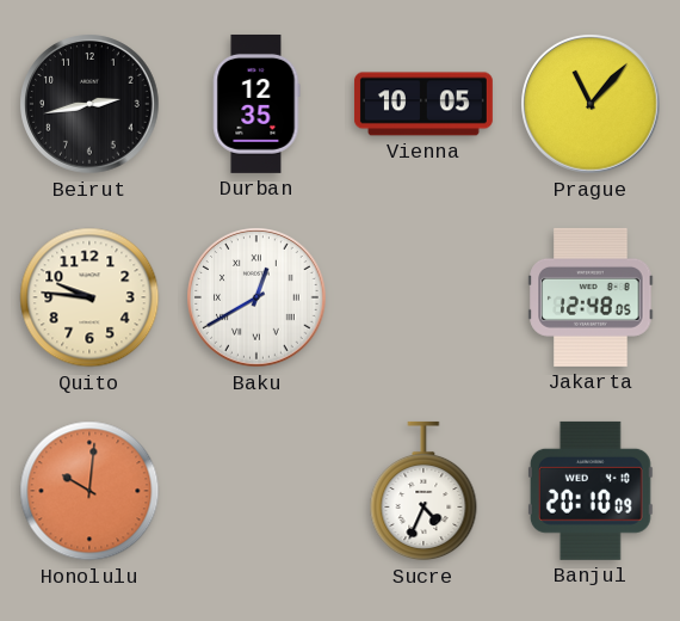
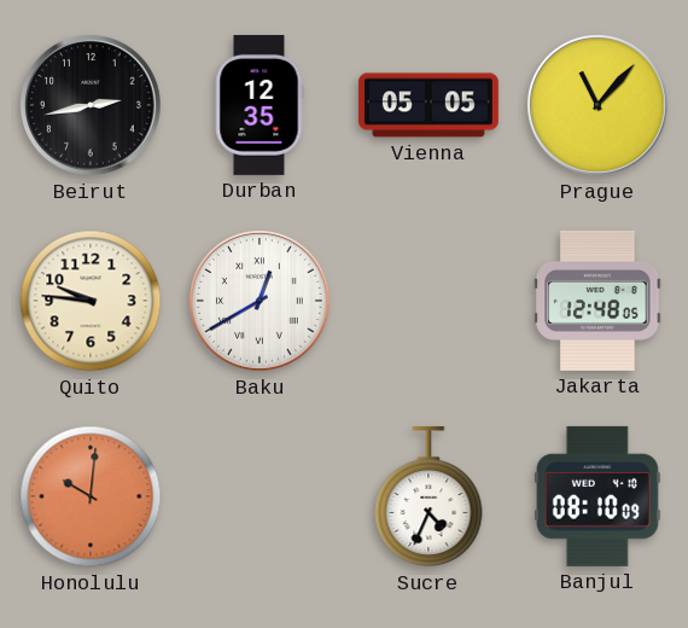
Vienna: 10:05 -> 05:05
Banjul: 20:10 -> 08:10
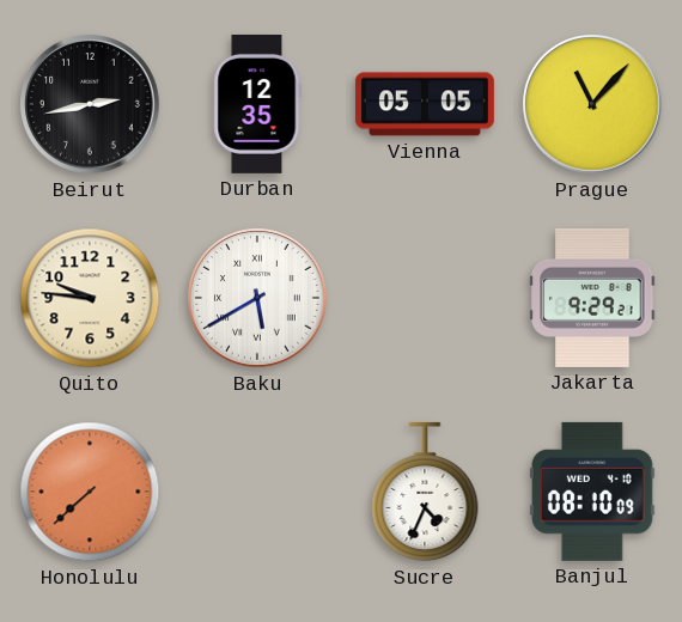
Baku: 12:40 -> 5:40
Jakarta: 12:48 -> 9:29
Honolulu: 10:01 -> 7:38
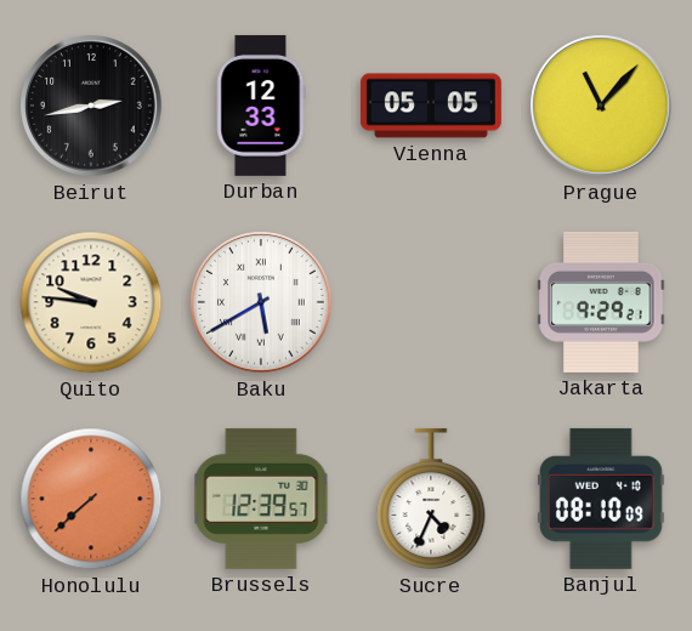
Durban: 12:35 -> 12:33
Brussels: none -> 12:39
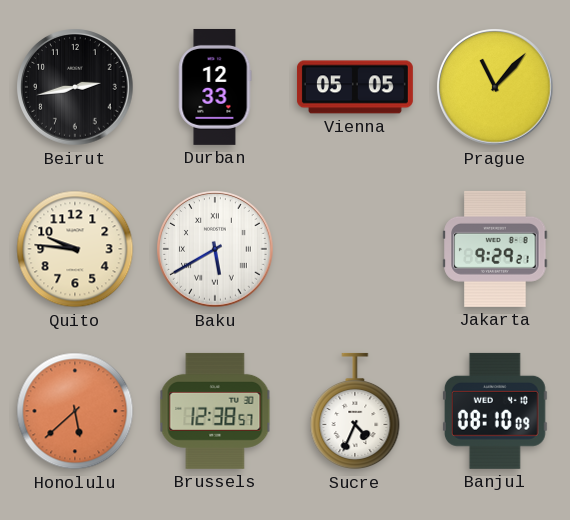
Honolulu: 7:38 -> 5:38
Brussels: 12:39 -> 12:38
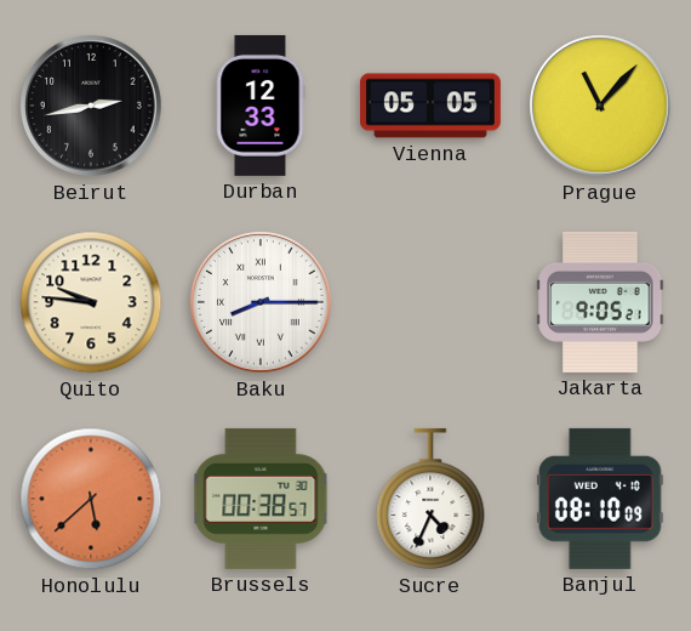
Baku: 5:40 -> 8:15
Jakarta: 9:29 -> 9:05
Brussels: 12:38 -> 00:38
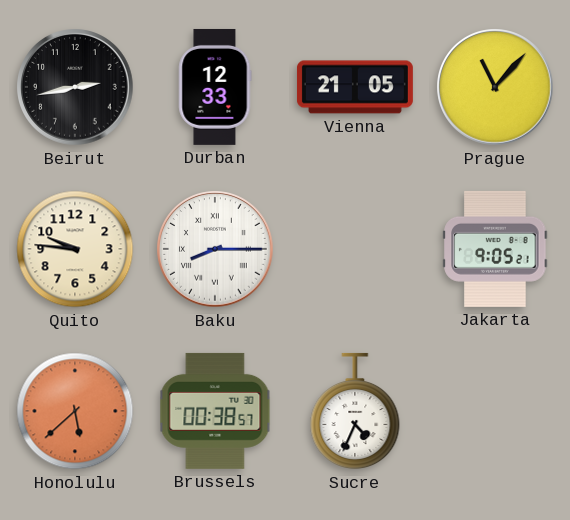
Vienna: 05:05 -> 21:05
Banjul: 08:10 -> none
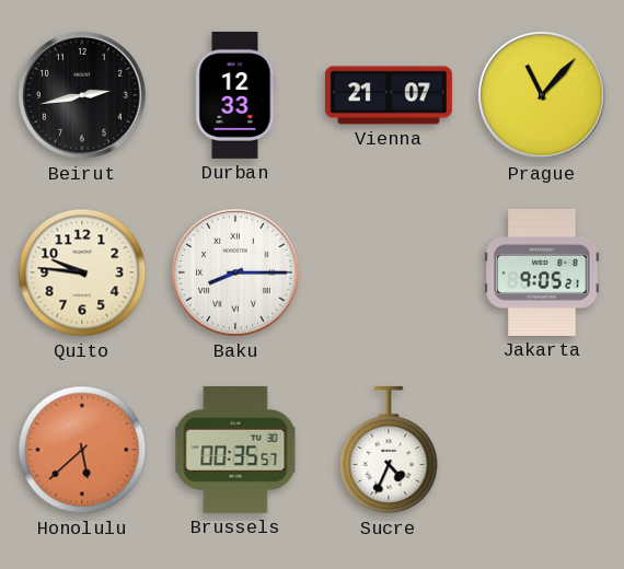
Vienna: 21:05 -> 21:07
Brussels: 00:38 -> 00:35
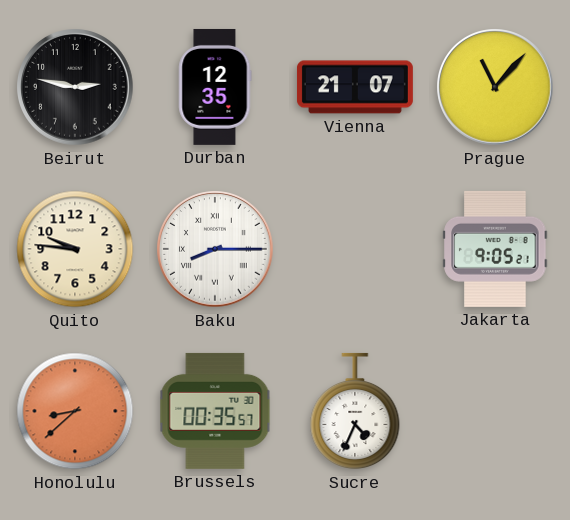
Beirut: 2:43 -> 2:47
Durban: 12:33 -> 12:35
Honolulu: 5:38 -> 8:38
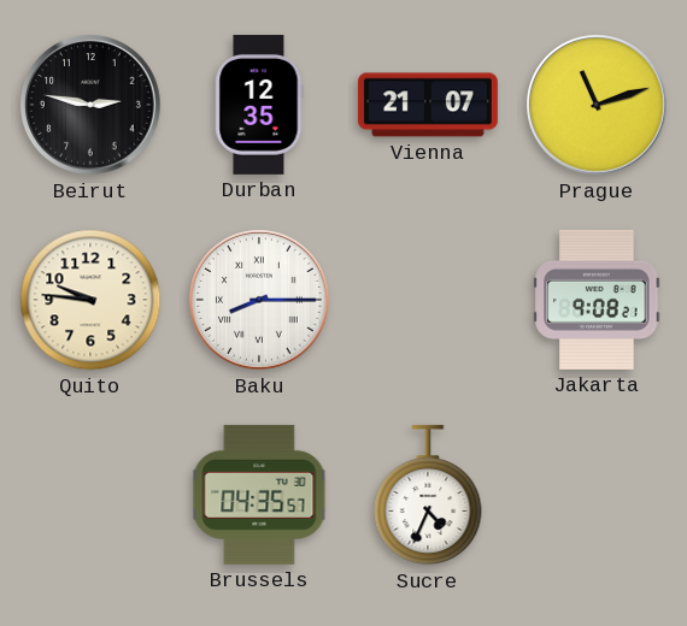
Prague: 11:07 -> 11:12
Jakarta: 9:05 -> 9:08
Honolulu: 8:38 -> none
Brussels: 00:35 -> 04:35
